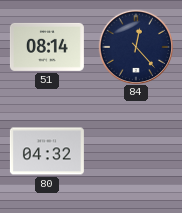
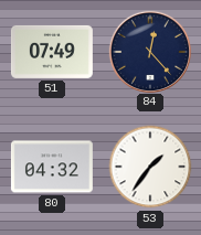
51: 08:14 -> 07:49
53: none -> 1:36
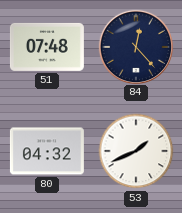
51: 07:49 -> 07:48
53: 1:36 -> 1:41
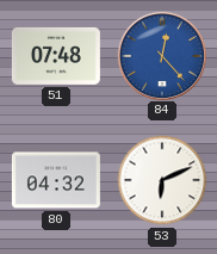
84 dial: navy -> blue
53: 1:41 -> 6:11
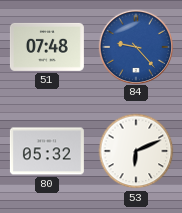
84: 12:23 -> 9:23
80: 04:32 -> 05:32
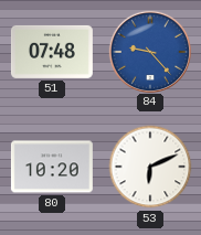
80: 05:32 -> 10:20
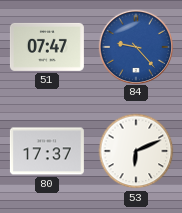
51: 07:48 -> 07:47
80: 10:20 -> 17:37
